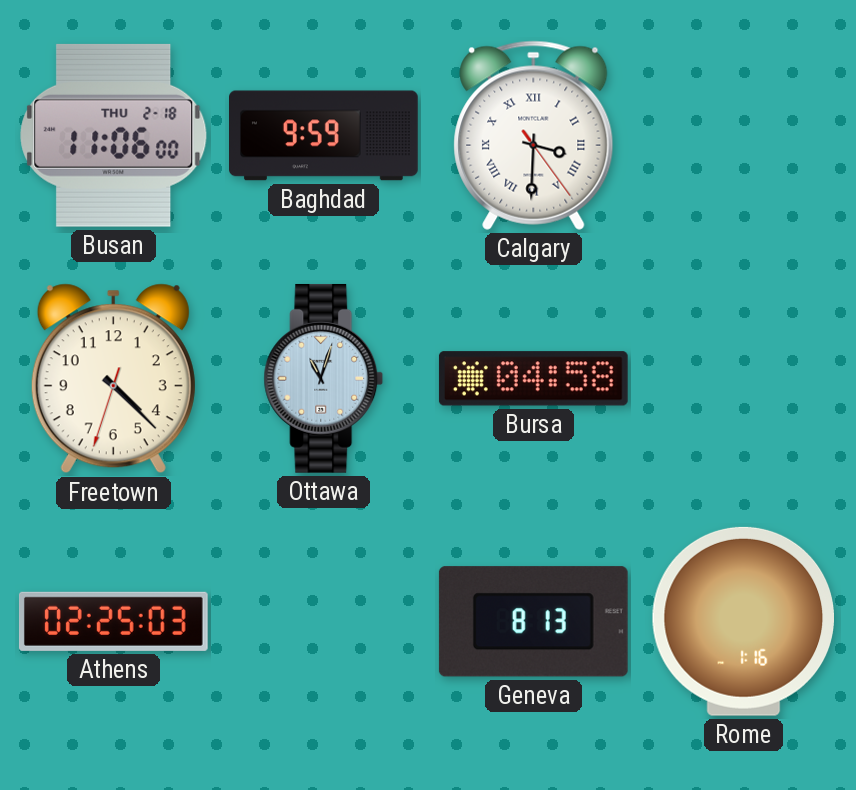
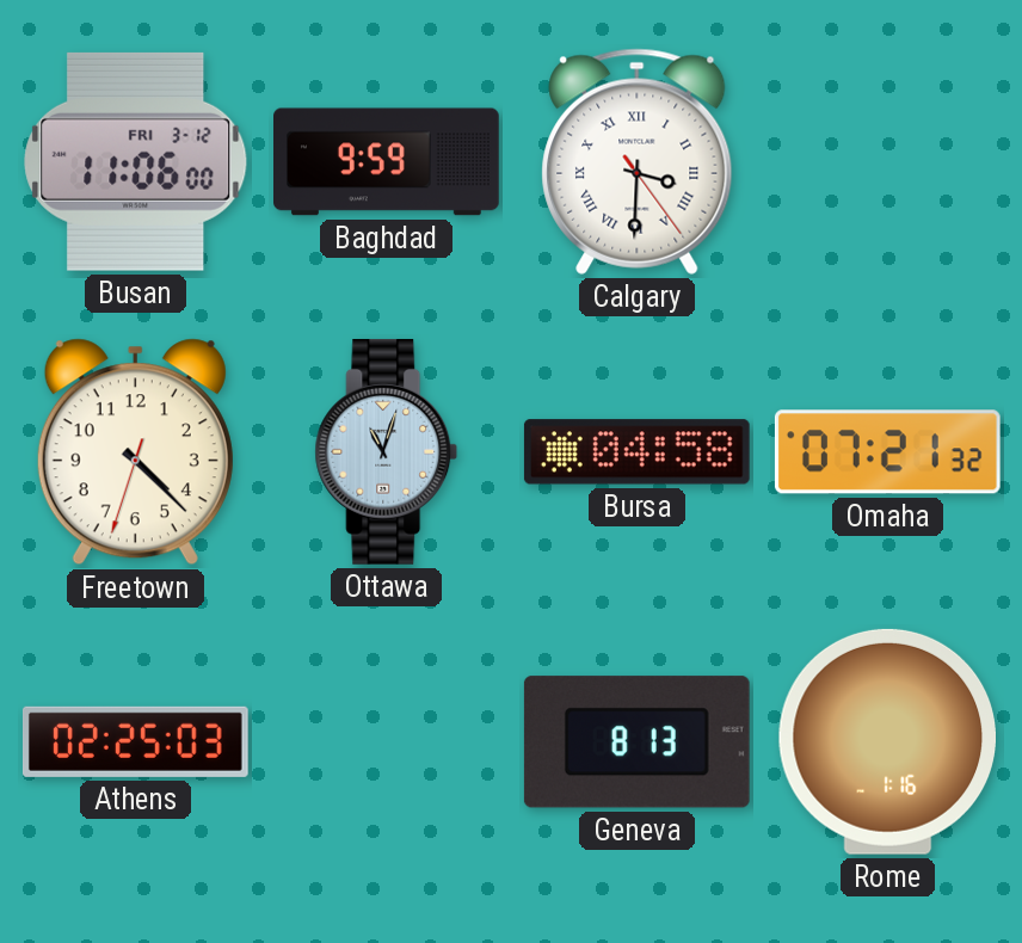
Busan date: THU 2-18 -> FRI 3-12
Omaha: none -> 07:21
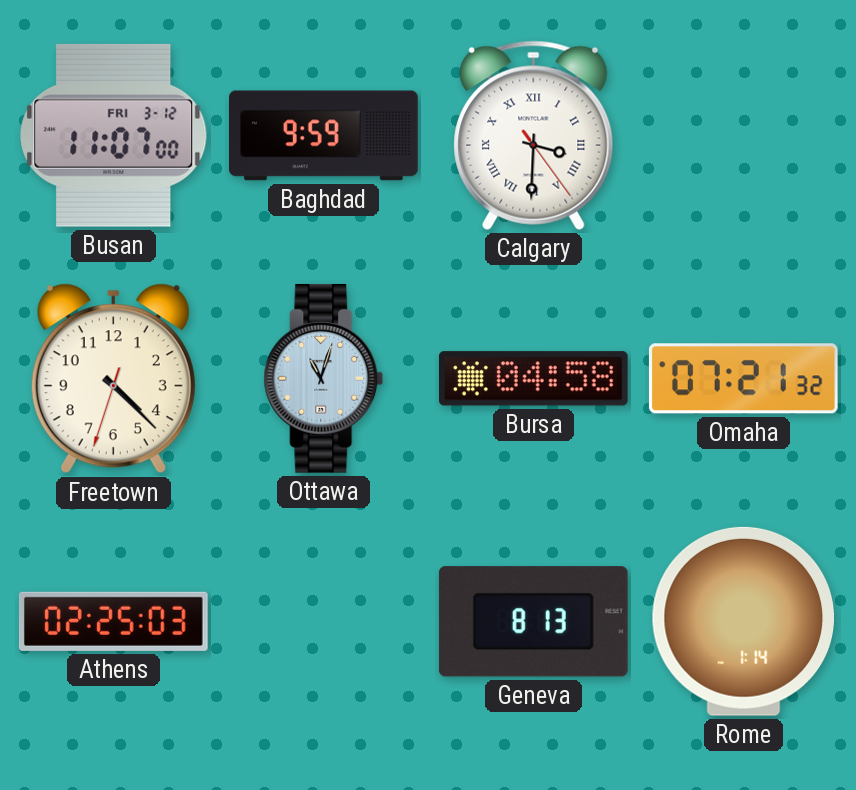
Busan: 11:06 -> 11:07
Rome: 1:16 -> 1:14
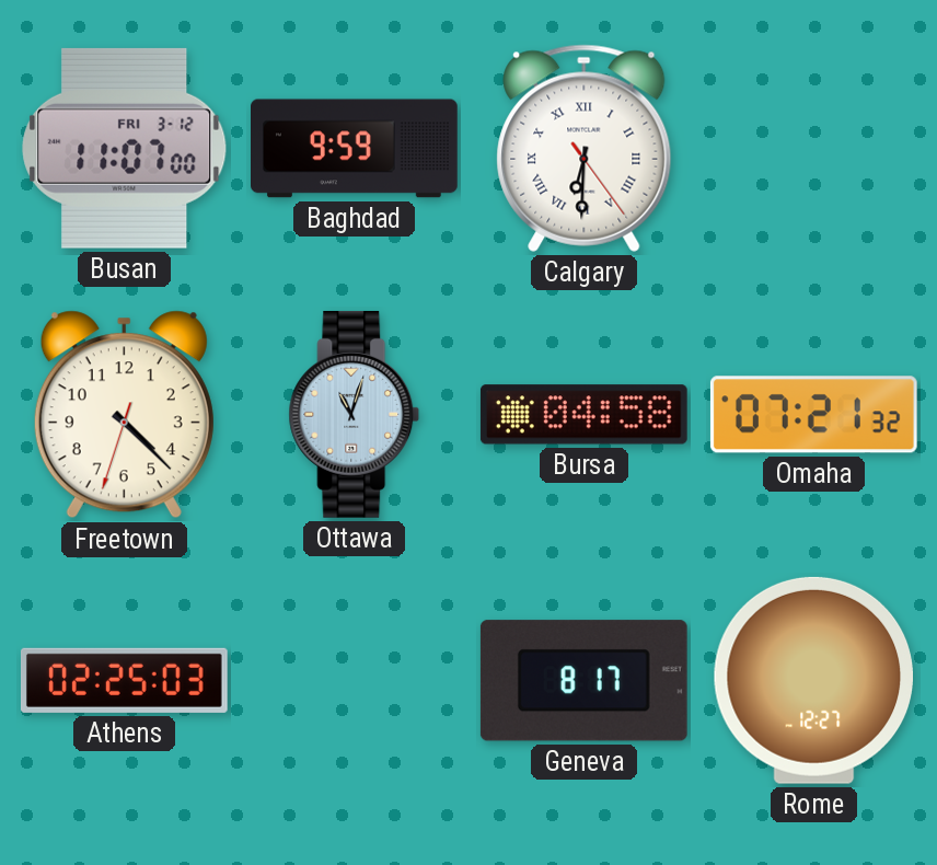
Calgary: 3:30 -> 6:30
Geneva: 8:13 -> 8:17
Rome: 1:14 -> 12:27
